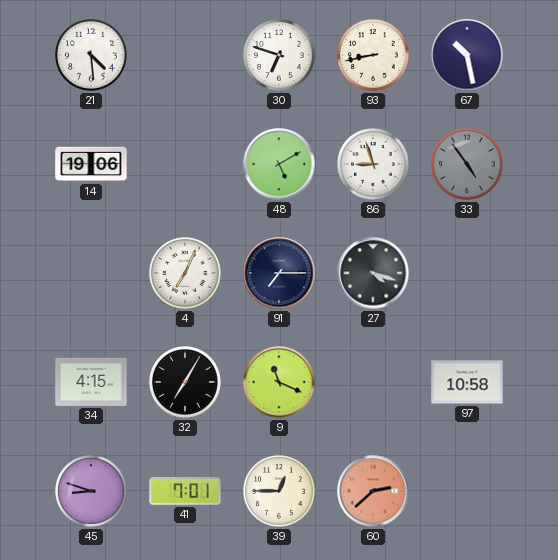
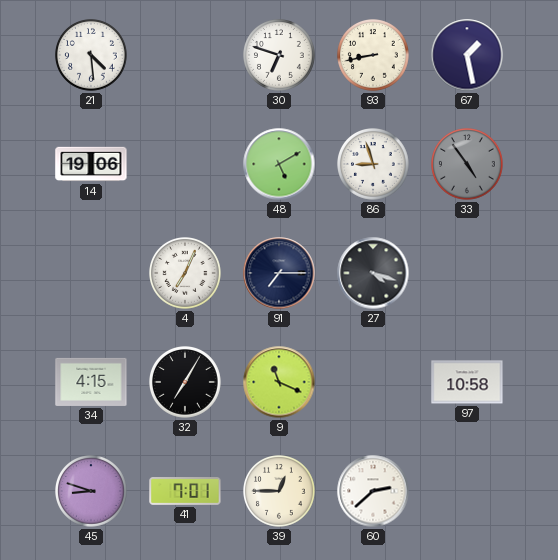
67: 10:28 -> 1:28
60 dial: salmon -> white
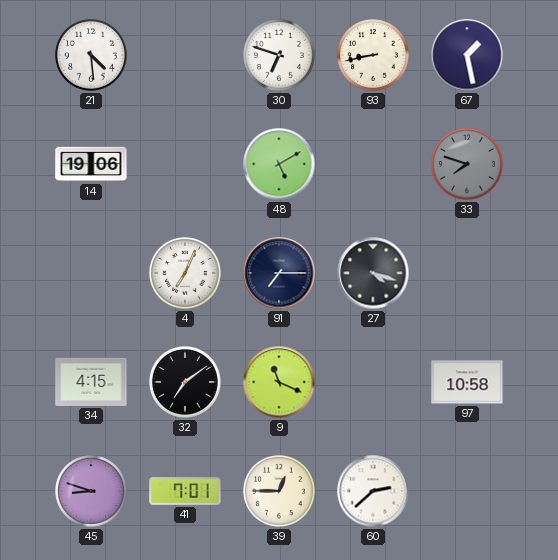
86: 8:57 -> none
33: 4:54 -> 7:48
32: 7:05 -> 7:09
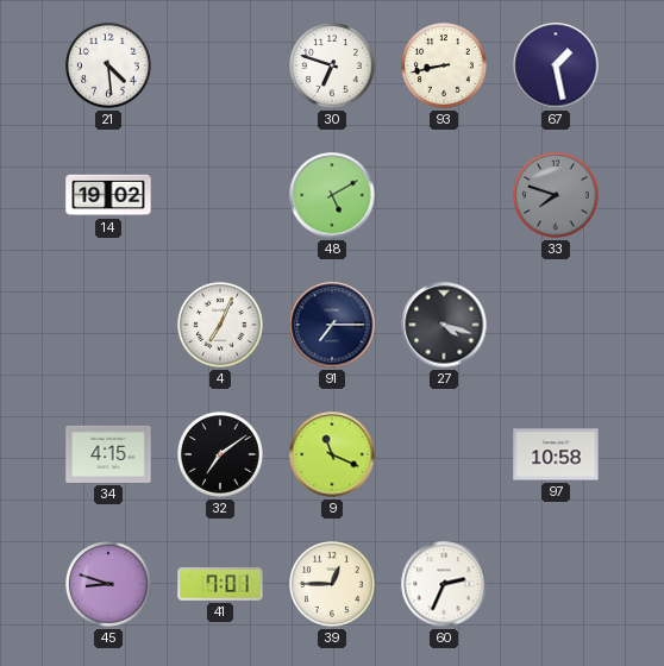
14: 19:06 -> 19:02
60: 2:38 -> 2:34
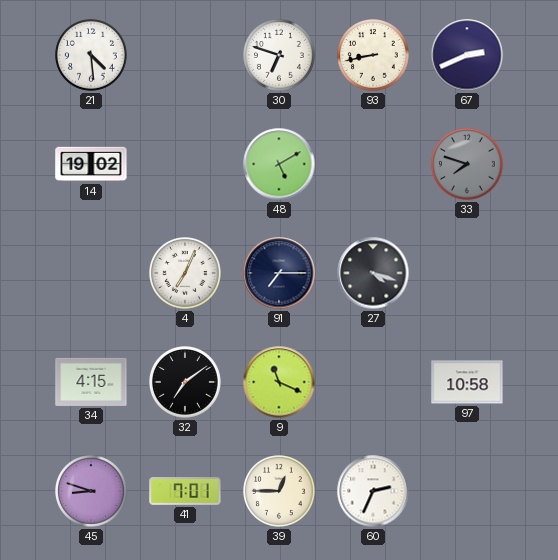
67: 1:28 -> 2:41
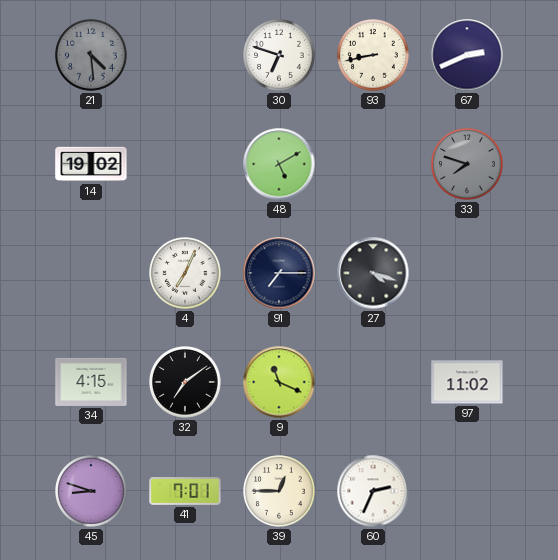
21 dial: white -> grey
97: 10:58 -> 11:02
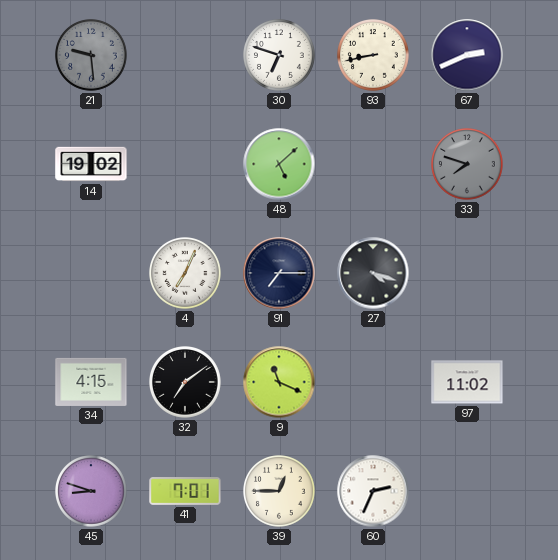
21: 4:29 -> 9:29
48: 5:10 -> 5:08
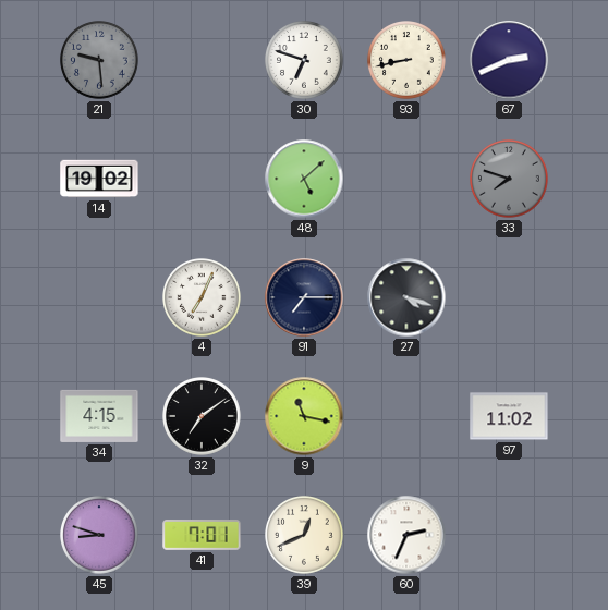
9: 11:19 -> 11:17
39: 12:45 -> 12:41
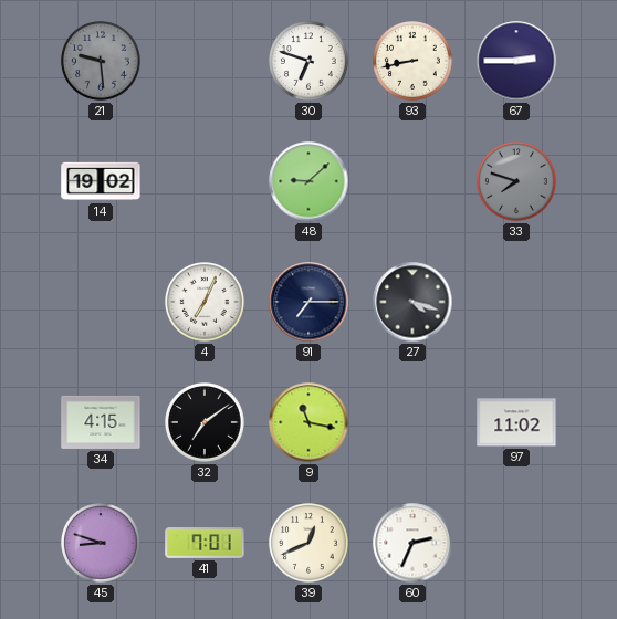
67: 2:41 -> 2:45
48: 5:08 -> 9:08
